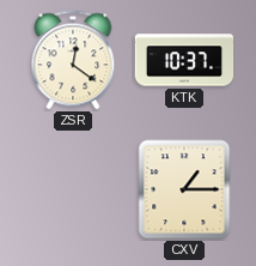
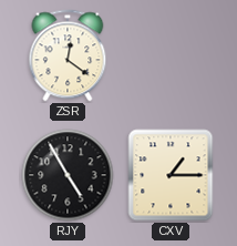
KTK: 10:37 -> none
RJY: none -> 4:55
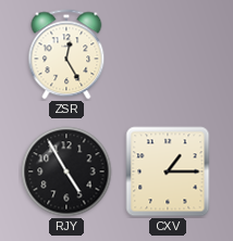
ZSR: 12:21 -> 12:25
